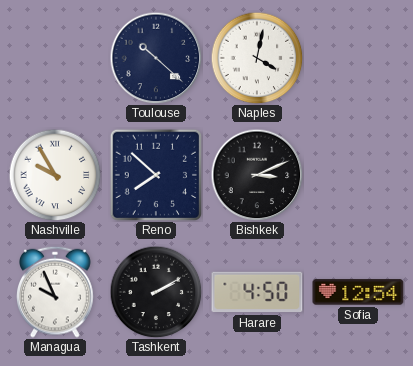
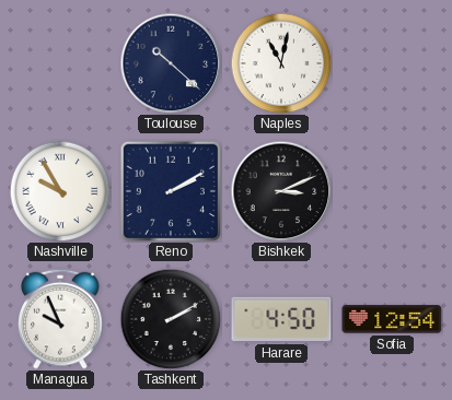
Naples: 4:02 -> 11:02
Reno: 7:52 -> 2:10
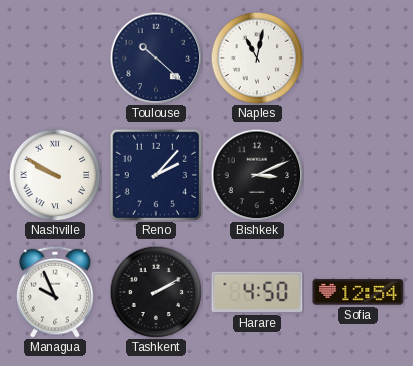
Nashville: 9:55 -> 9:50
Reno: 2:10 -> 2:07
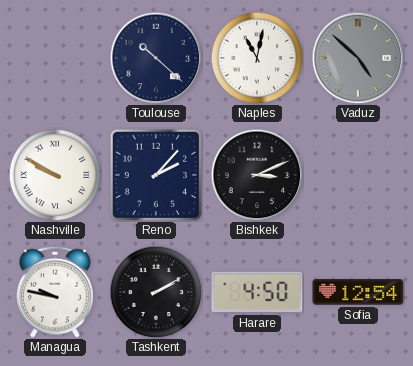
Vaduz: none -> 4:52
Managua: 9:56 -> 9:47
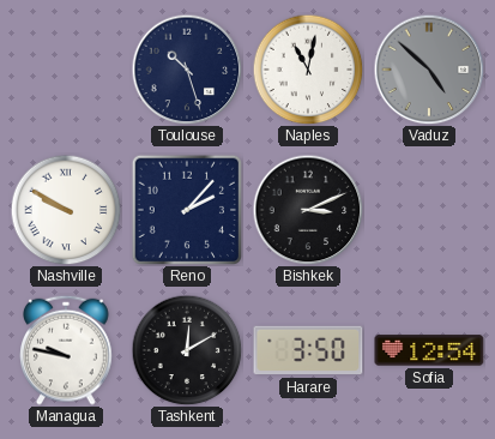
Toulouse: 10:22 -> 10:27
Tashkent: 2:10 -> 12:10
Harare: 4:50 -> 3:50
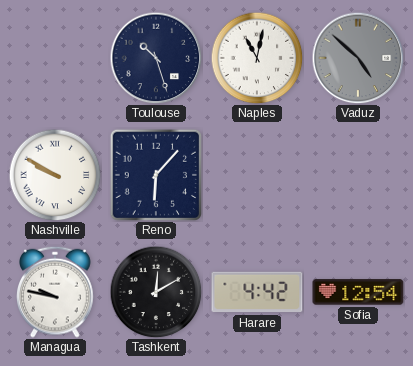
Reno: 2:07 -> 6:07
Bishkek: 3:11 -> none
Harare: 3:50 -> 4:42
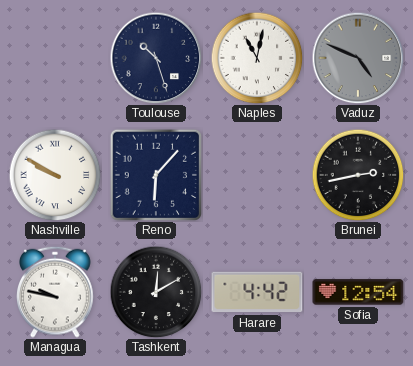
Vaduz: 4:52 -> 4:49
Brunei: none -> 2:43
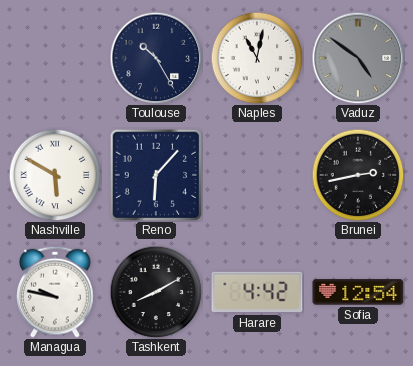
Toulouse: 10:27 -> 10:25
Vaduz: 4:49 -> 4:51
Nashville: 9:50 -> 5:50
Tashkent: 12:10 -> 8:10
